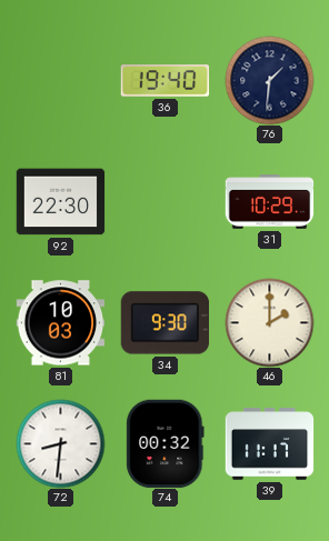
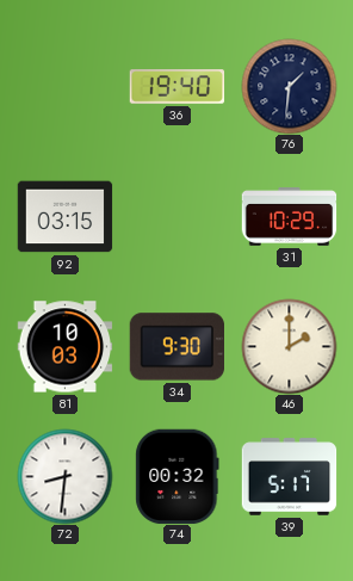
92: 22:30 -> 03:15
39: 11:17 -> 5:17
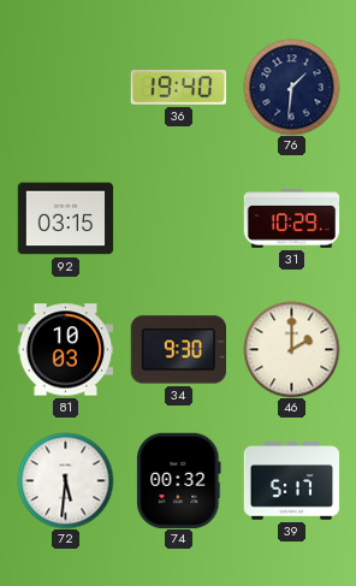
72: 8:31 -> 5:31
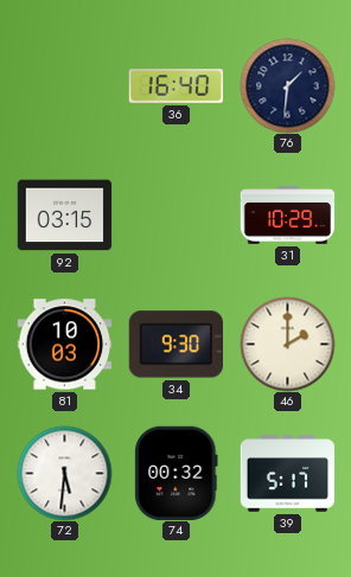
36: 19:40 -> 16:40
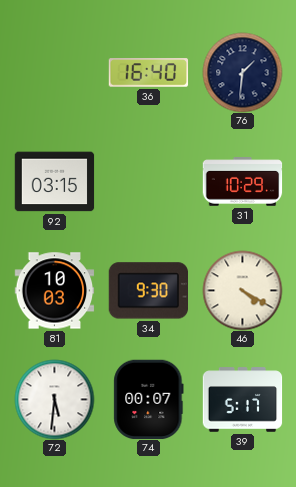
46: 2:00 -> 4:20
74: 00:32 -> 00:07
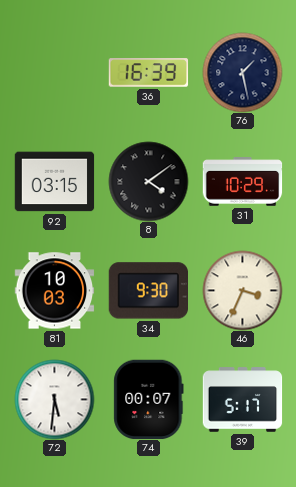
36: 16:40 -> 16:39
76: 1:31 -> 1:28
8: none -> 4:09
46: 4:20 -> 3:34
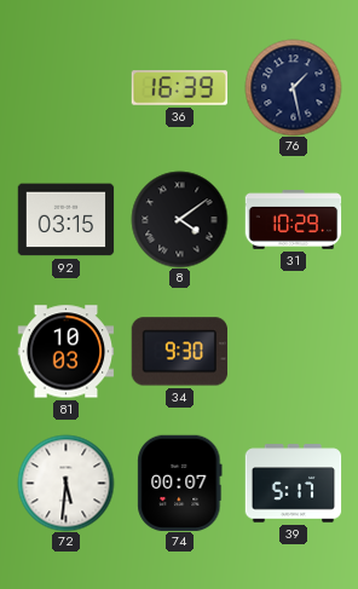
46: 3:34 -> none
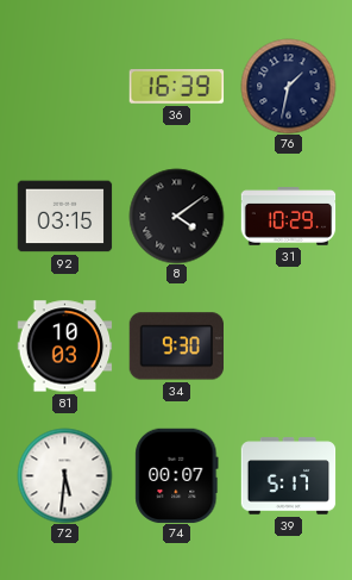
76: 1:28 -> 1:32
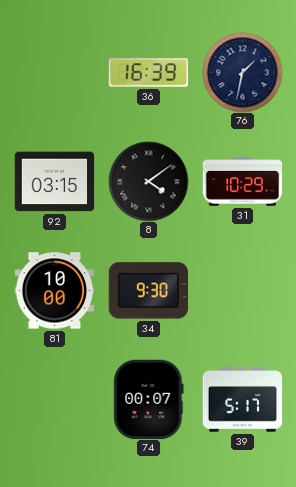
81: 10:03 -> 10:00
72: 5:31 -> none
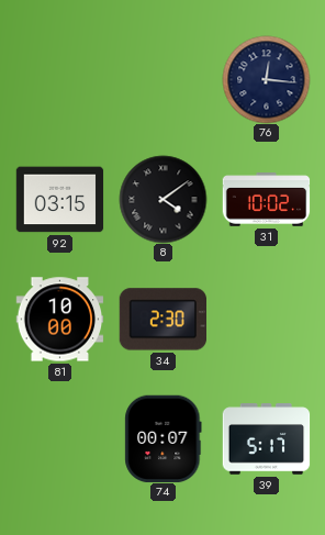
36: 16:39 -> none
76: 1:32 -> 12:16
31: 10:29 -> 10:02
34: 9:30 -> 2:30
